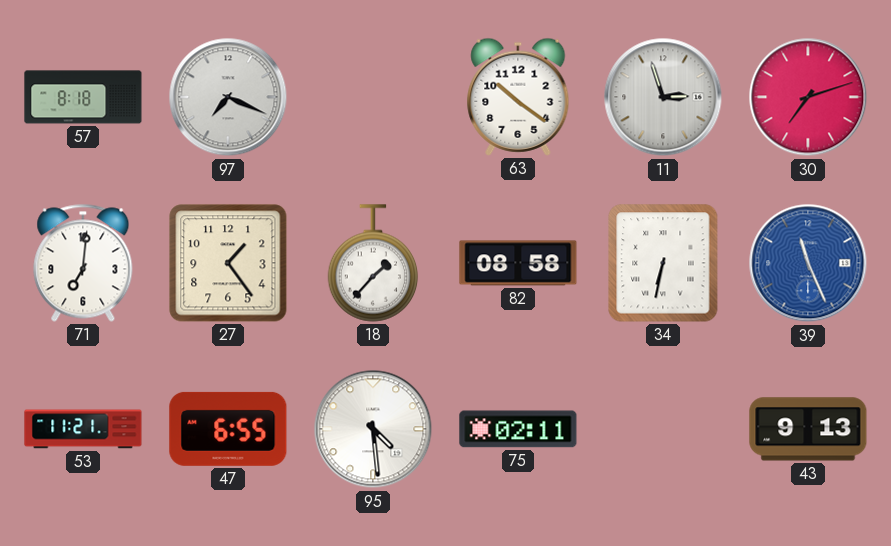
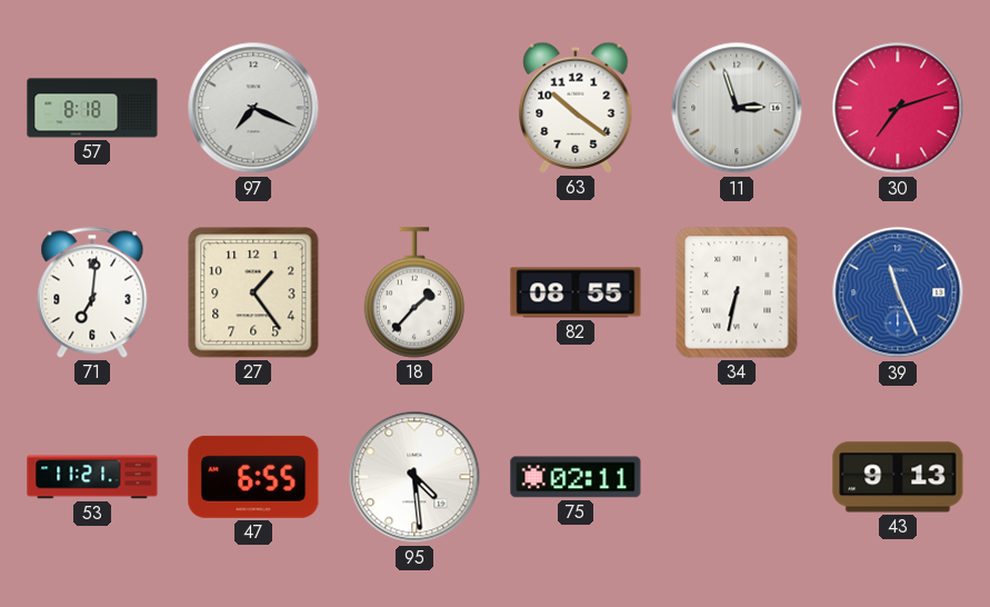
82: 08:58 -> 08:55
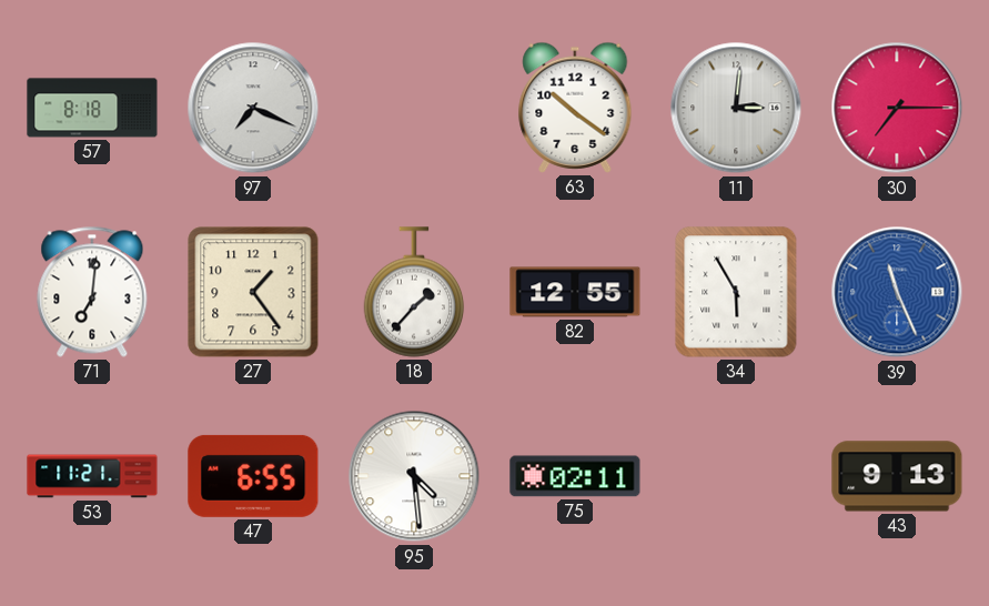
11: 2:57 -> 3:01
30: 7:12 -> 7:15
82: 08:55 -> 12:55
34: 6:32 -> 5:55
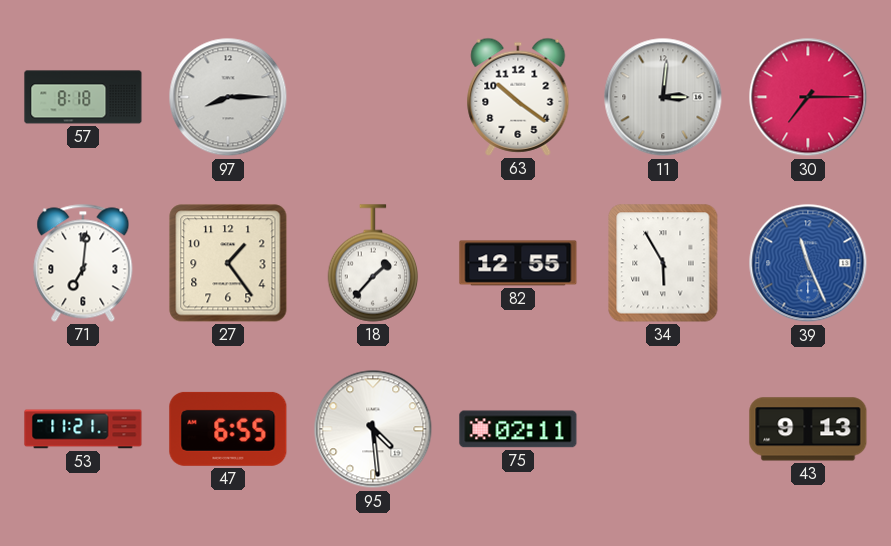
97: 7:19 -> 8:15
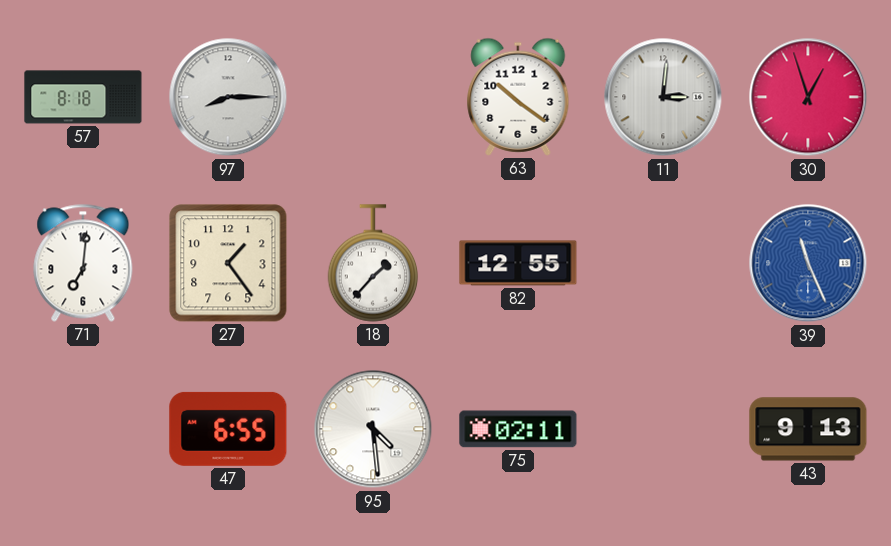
30: 7:15 -> 12:57
34: 5:55 -> none
53: 11:21 -> none
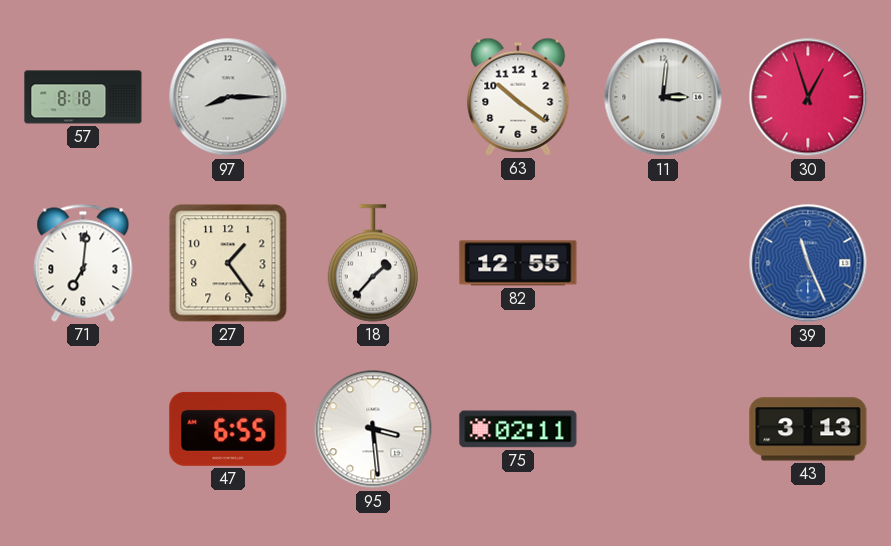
95: 4:29 -> 3:29
43: 9:13 -> 3:13
